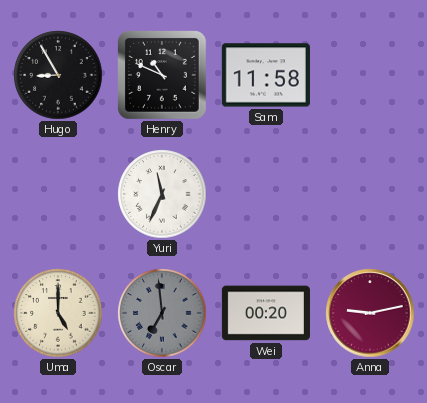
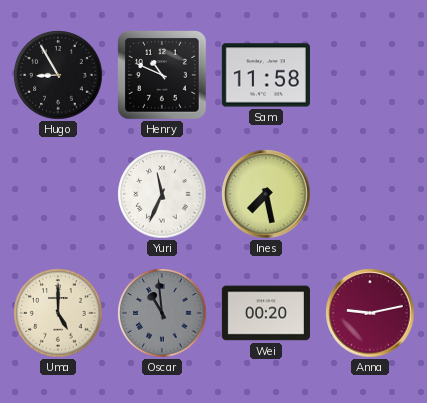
Ines: none -> 7:28
Oscar: 6:59 -> 10:59
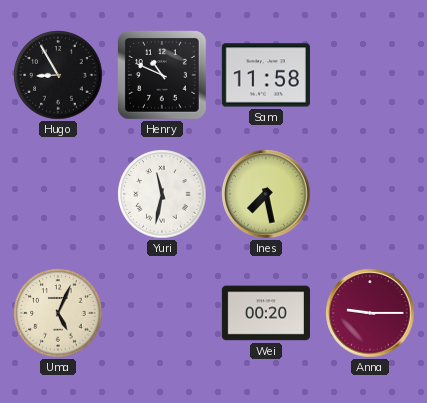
Yuri: 11:34 -> 11:32
Uma: 5:00 -> 5:04
Oscar: 10:59 -> none
Anna: 9:13 -> 9:15
